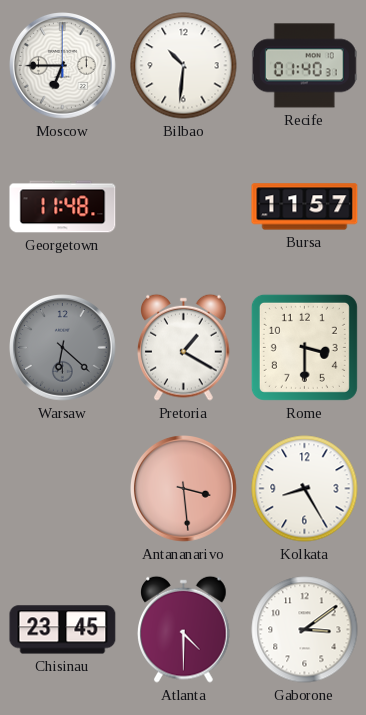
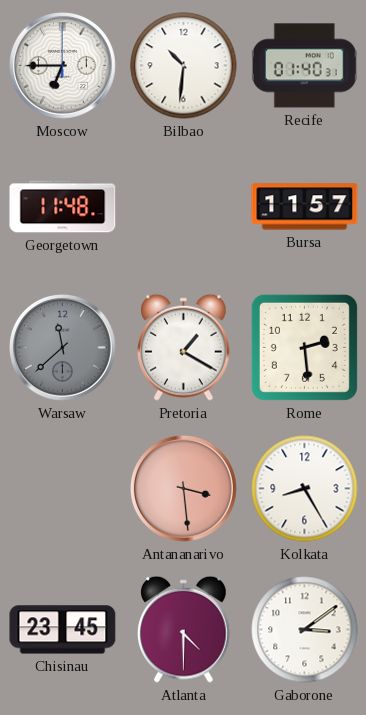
Warsaw: 6:22 -> 11:38
Rome: 3:30 -> 2:29
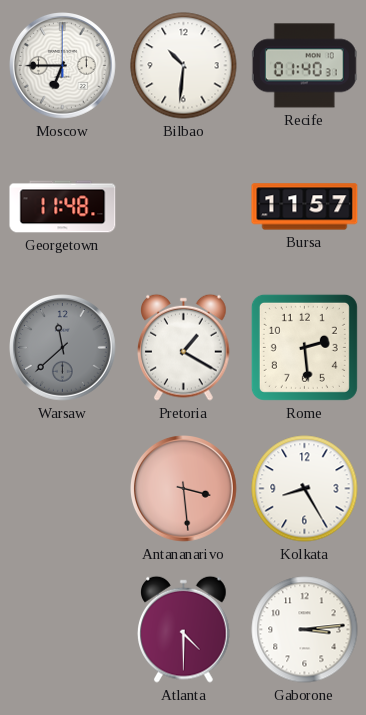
Chisinau: 23:45 -> none
Gaborone: 3:09 -> 3:14
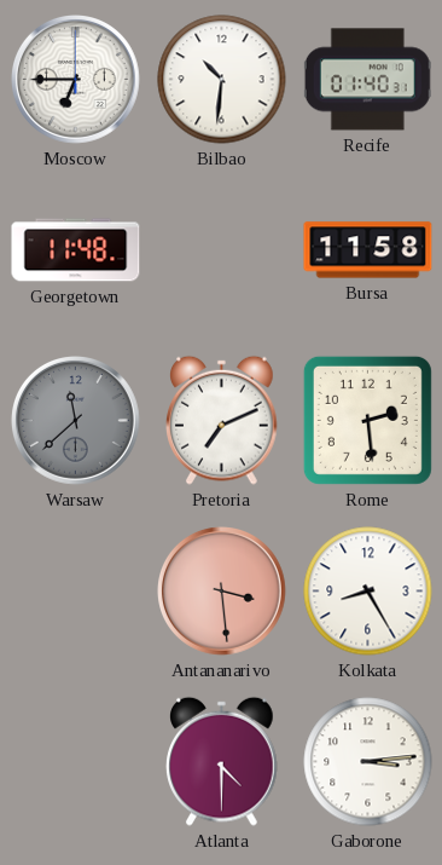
Bursa: 11:57 -> 11:58
Pretoria: 1:20 -> 7:11
